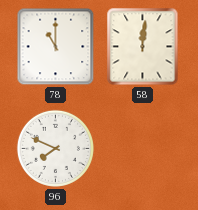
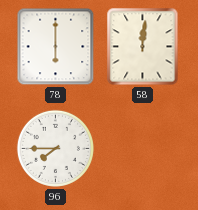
78: 11:00 -> 6:00
96: 7:49 -> 7:45
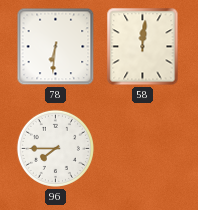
78: 6:00 -> 6:31
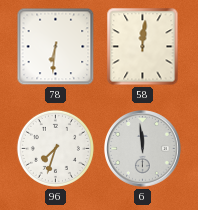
96: 7:45 -> 7:33
6: none -> 11:59
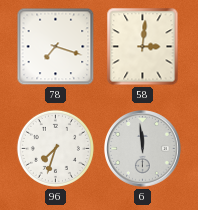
78: 6:31 -> 7:18
58: 12:01 -> 3:01
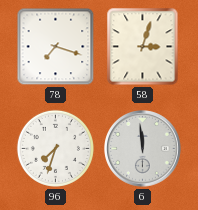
58: 3:01 -> 3:03
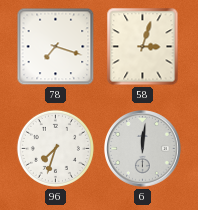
6: 11:59 -> 12:01
